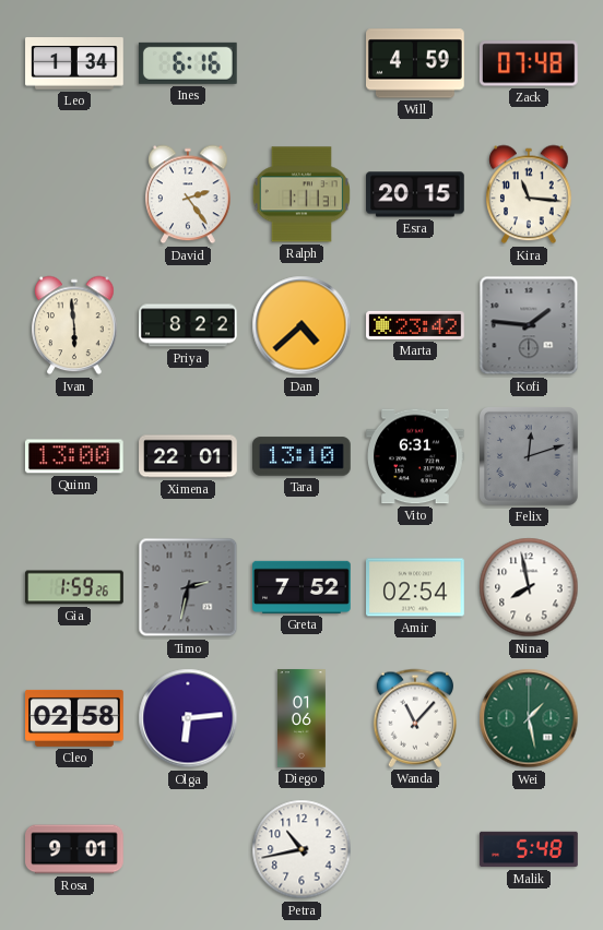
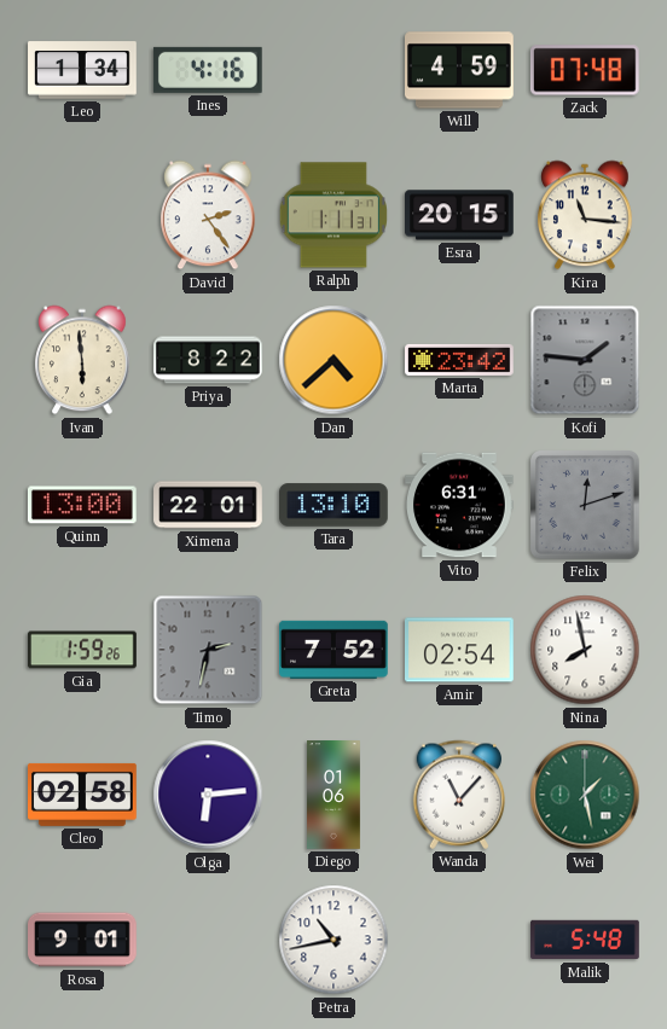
Ines: 6:16 -> 4:16
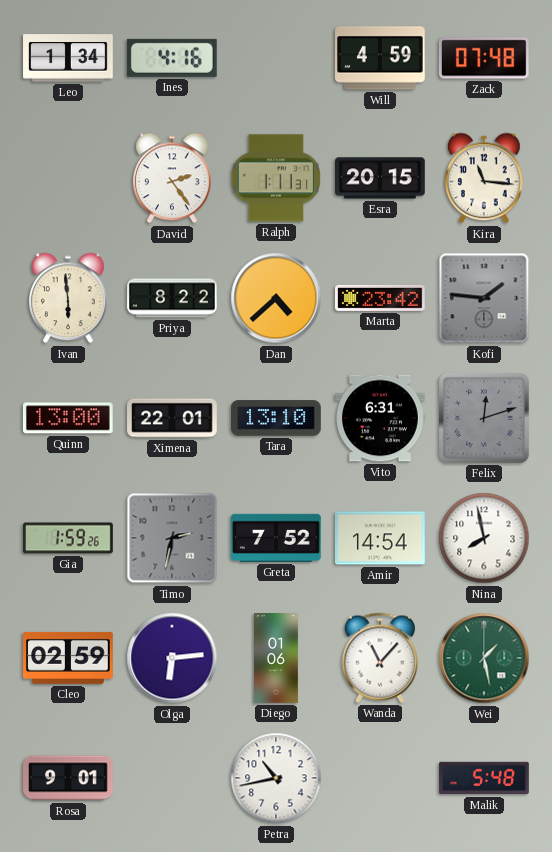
Amir: 02:54 -> 14:54
Cleo: 02:58 -> 02:59
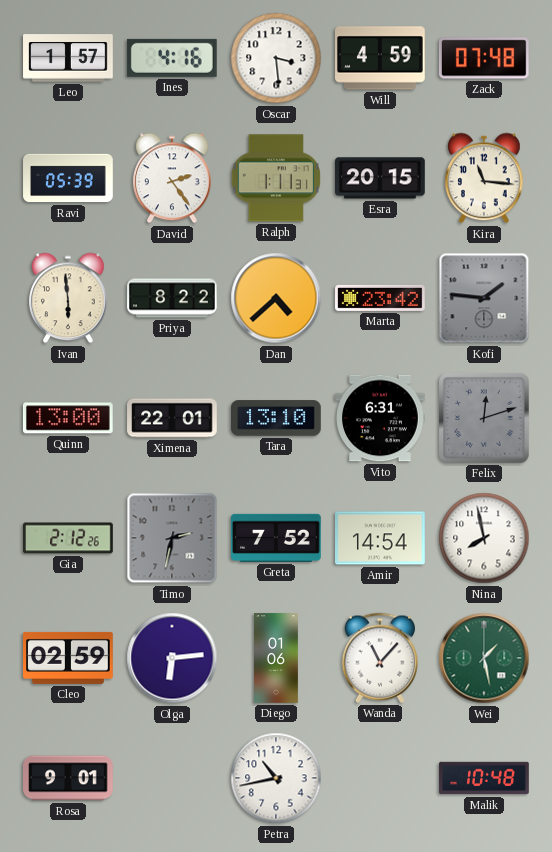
Leo: 1:34 -> 1:57
Oscar: none -> 3:29
Ravi: none -> 05:39
Gia: 1:59 -> 2:12
Malik: 5:48 -> 10:48
